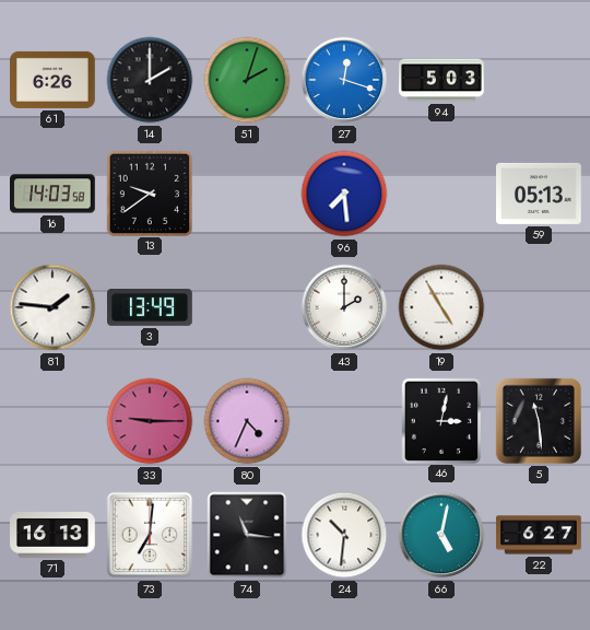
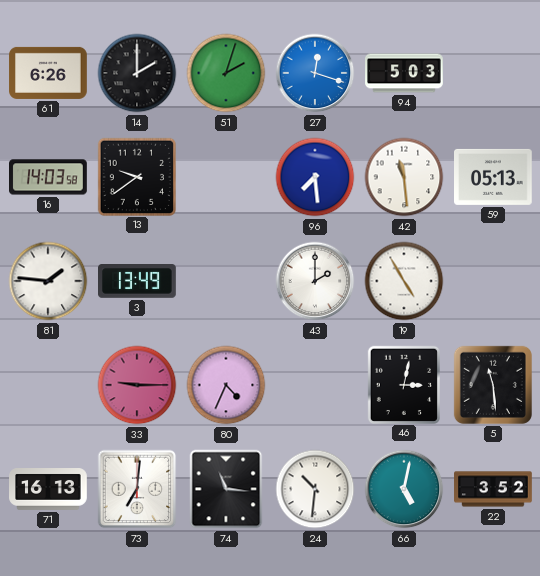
42: none -> 11:29
22: 6:27 -> 3:52
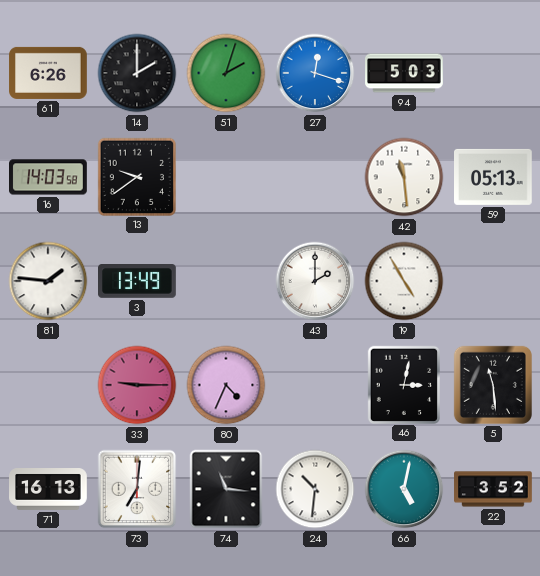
96: 7:29 -> none
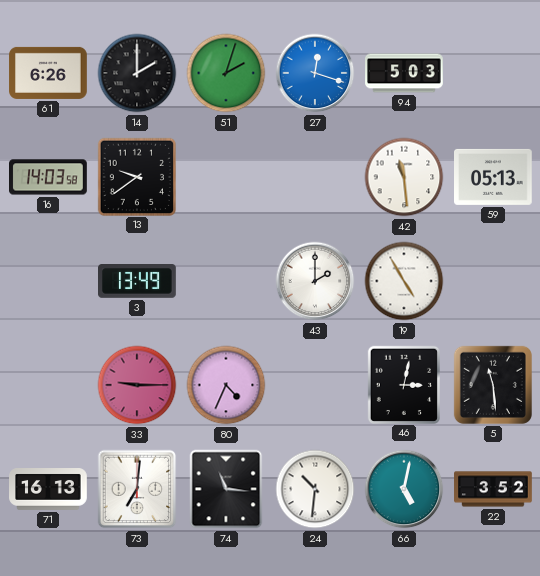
81: 1:46 -> none
